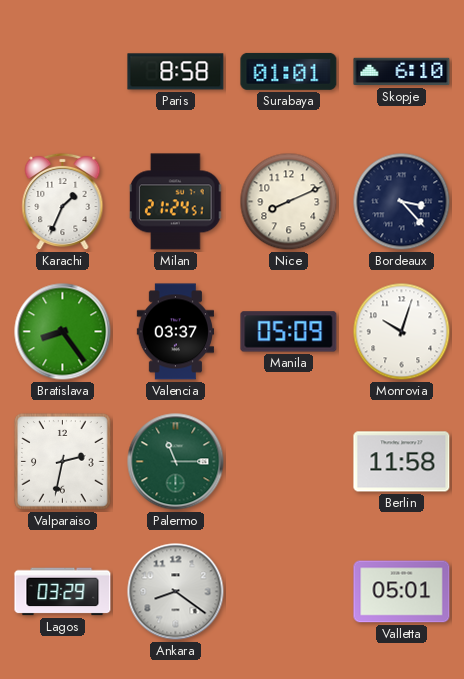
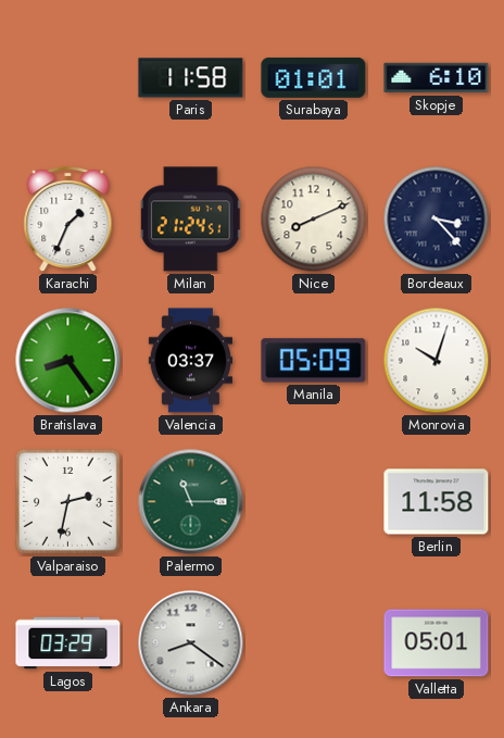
Paris: 8:58 -> 11:58
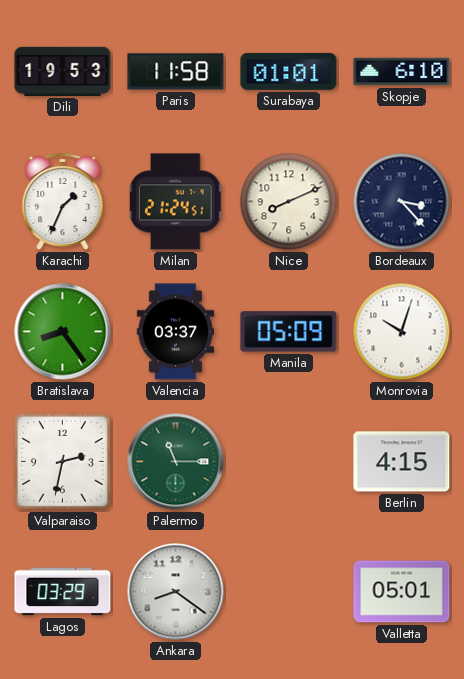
Dili: none -> 19:53
Berlin: 11:58 -> 4:15
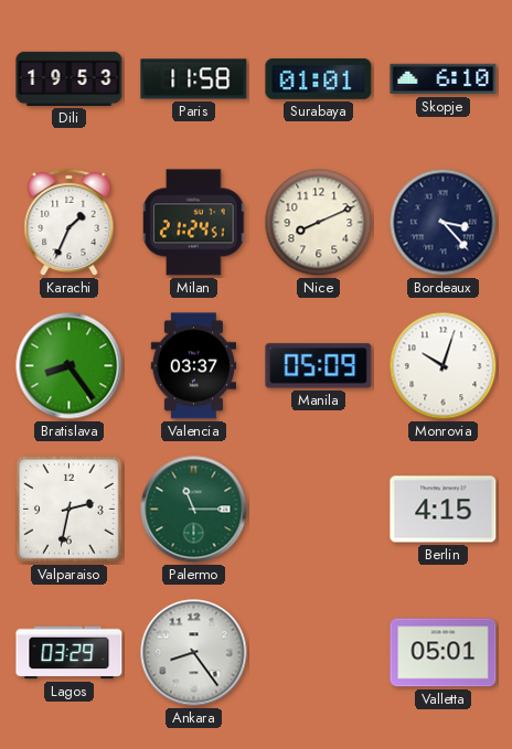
Ankara: 8:21 -> 8:24
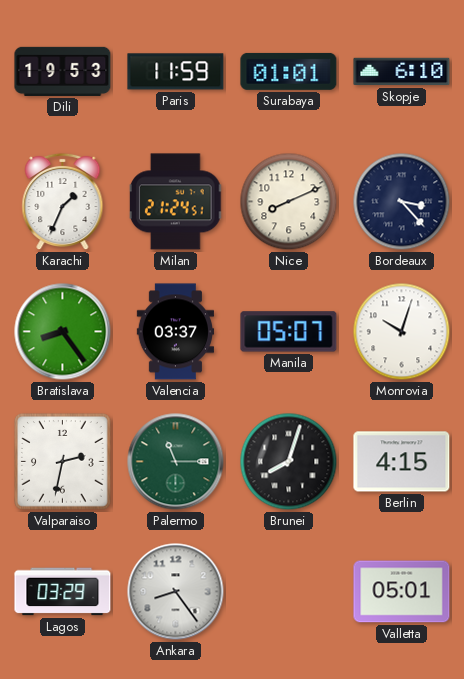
Paris: 11:58 -> 11:59
Manila: 05:09 -> 05:07
Brunei: none -> 8:03
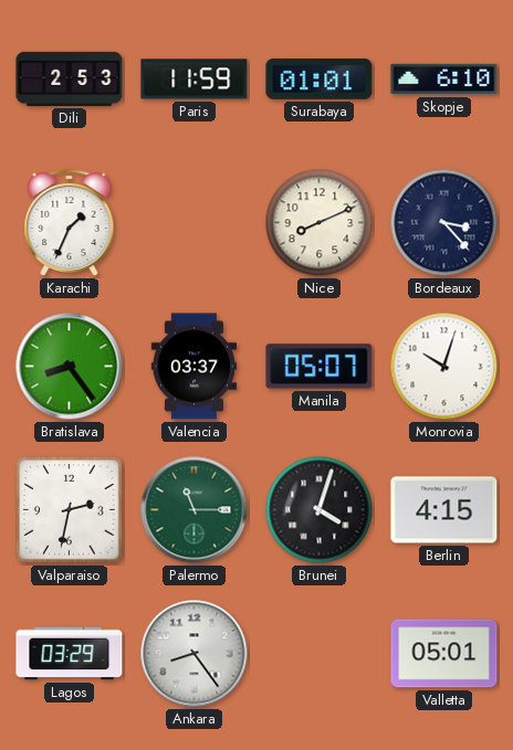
Dili: 19:53 -> 2:53
Milan: 21:24 -> none
Brunei: 8:03 -> 4:03
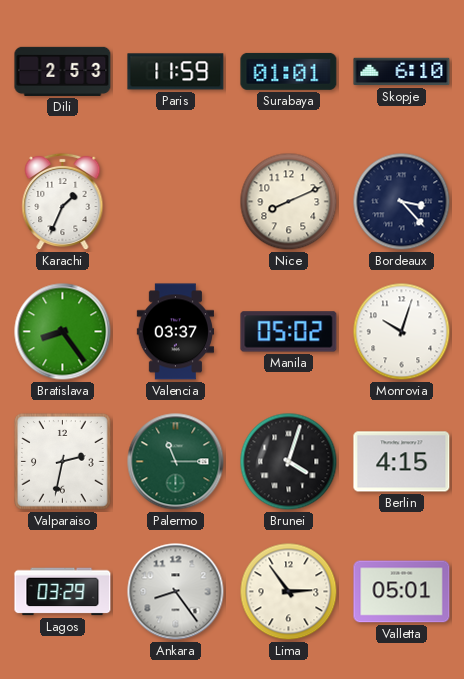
Manila: 05:07 -> 05:02
Lima: none -> 2:54
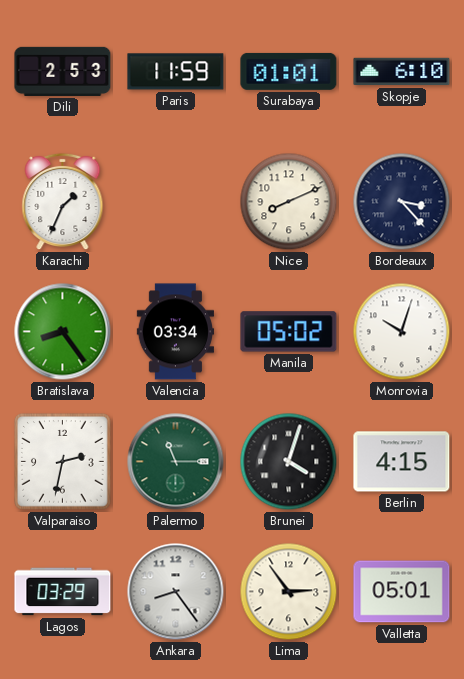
Valencia: 03:37 -> 03:34
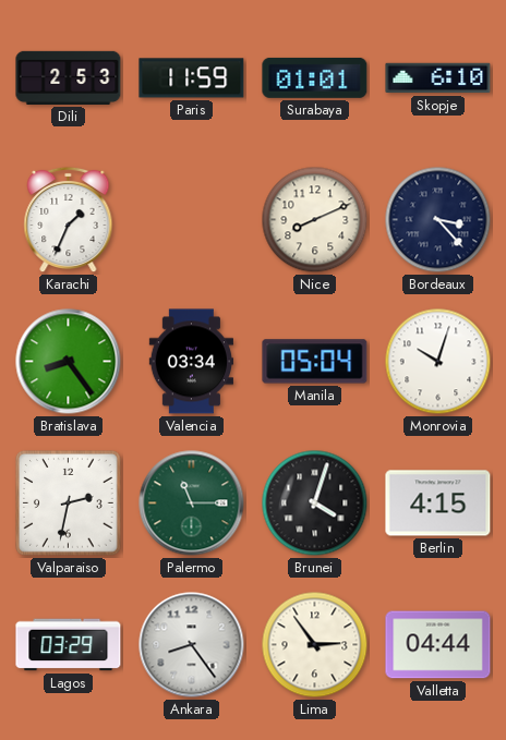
Manila: 05:02 -> 05:04
Valletta: 05:01 -> 04:44
